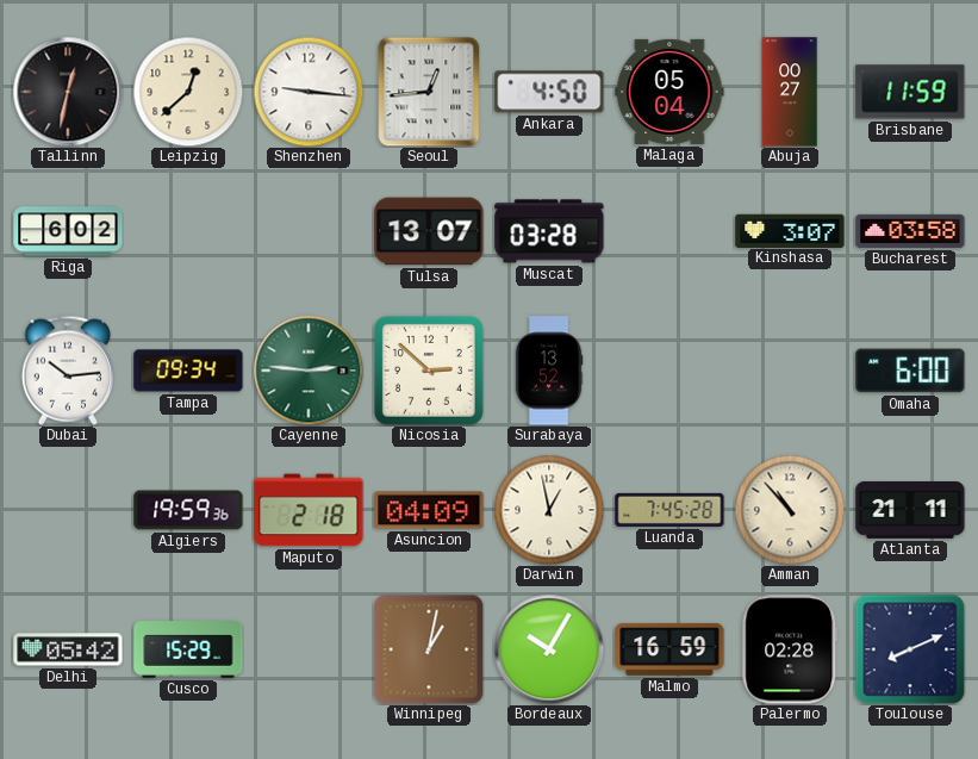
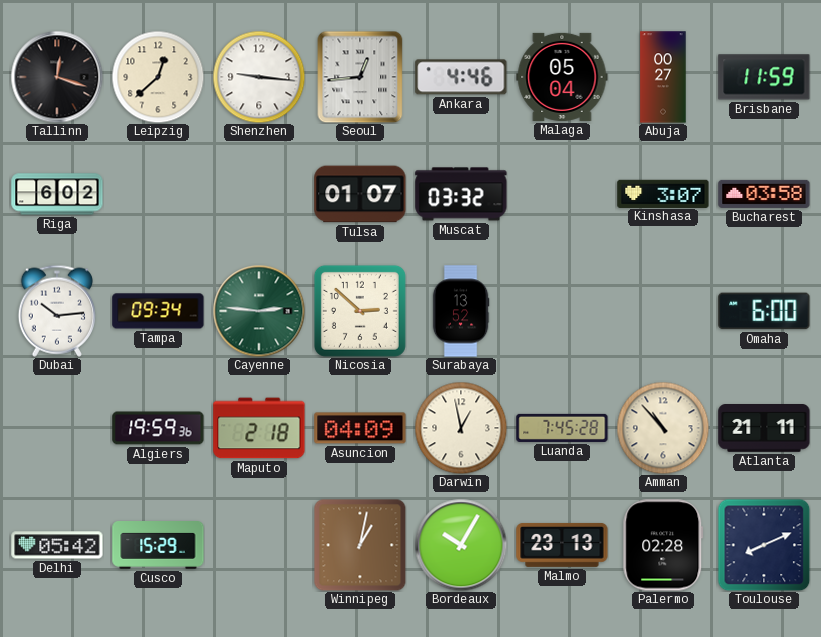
Tallinn: 12:32 -> 12:18
Ankara: 4:50 -> 4:46
Tulsa: 13:07 -> 01:07
Muscat: 03:28 -> 03:32
Malmo: 16:59 -> 23:13
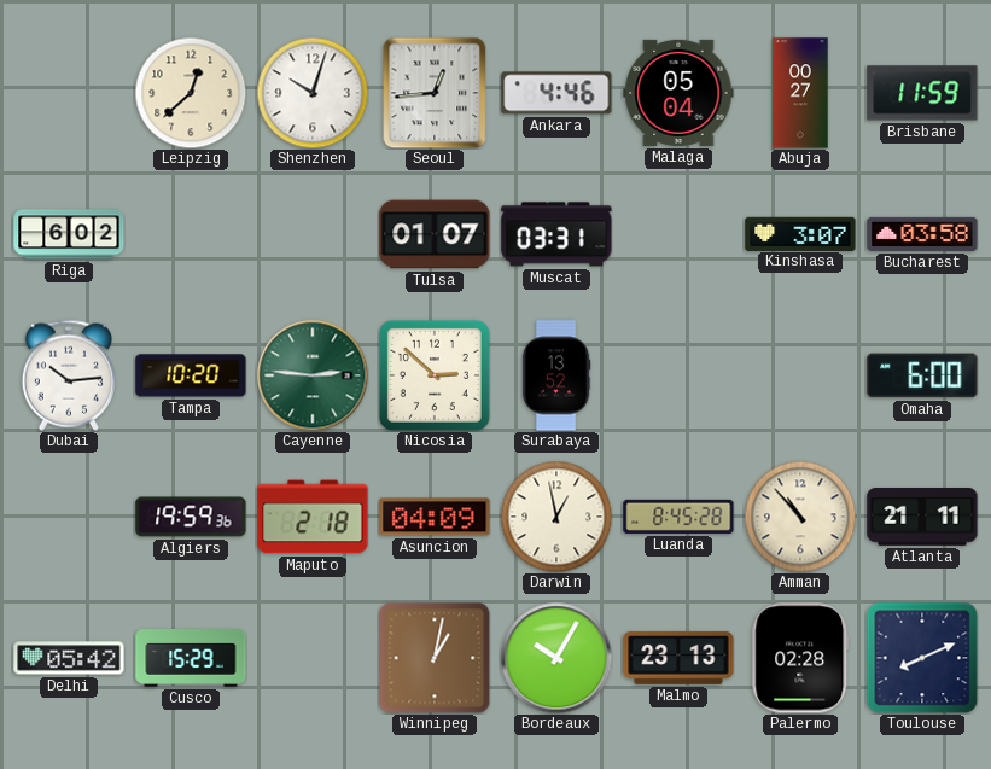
Tallinn: 12:18 -> none
Shenzhen: 9:16 -> 10:03
Muscat: 03:32 -> 03:31
Tampa: 09:34 -> 10:20
Luanda: 7:45 -> 8:45
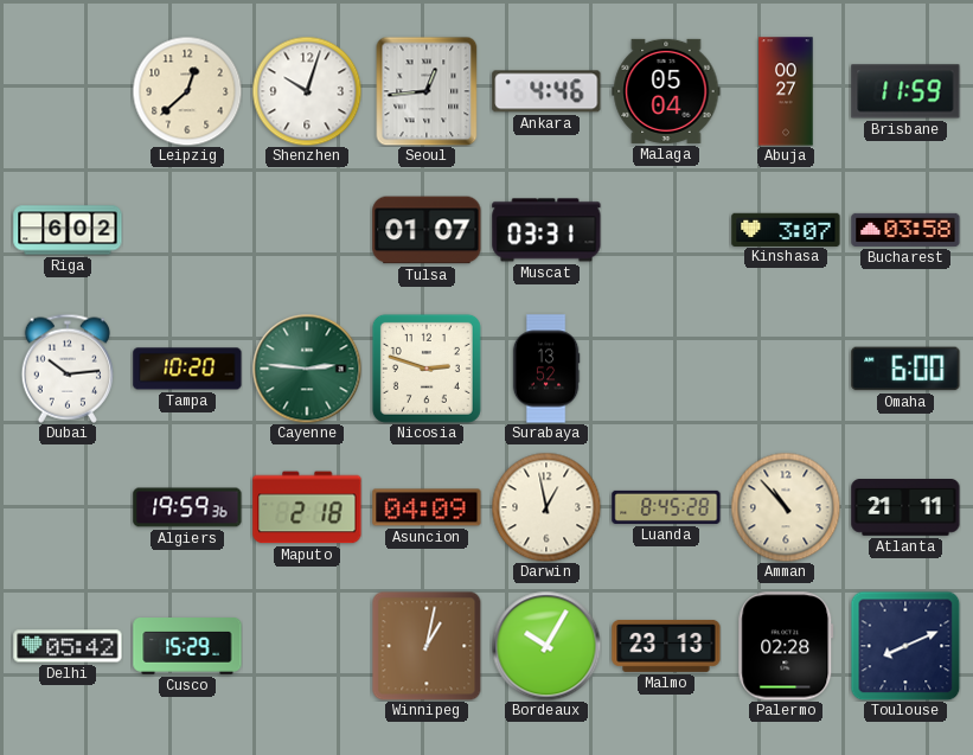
Nicosia: 2:52 -> 2:48
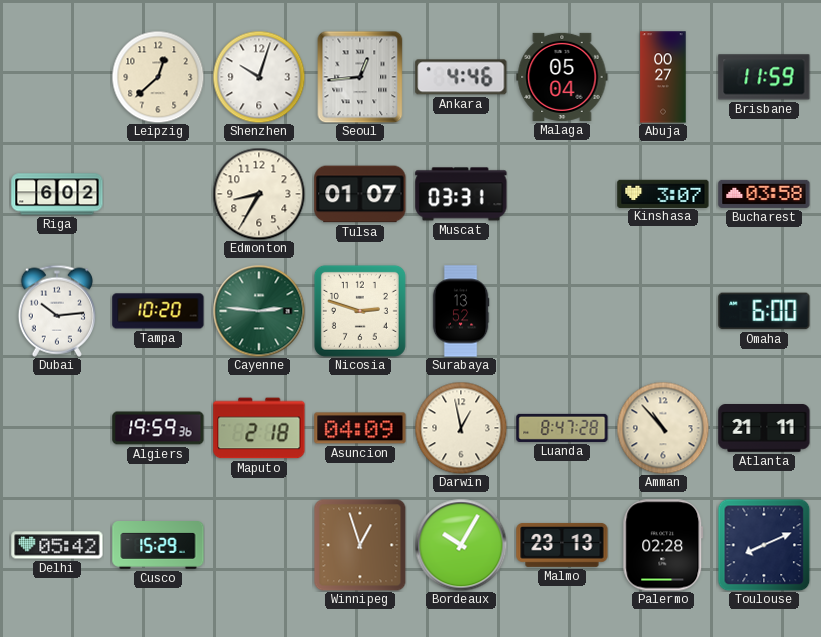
Edmonton: none -> 8:35
Luanda: 8:45 -> 8:47
Winnipeg: 1:02 -> 12:57
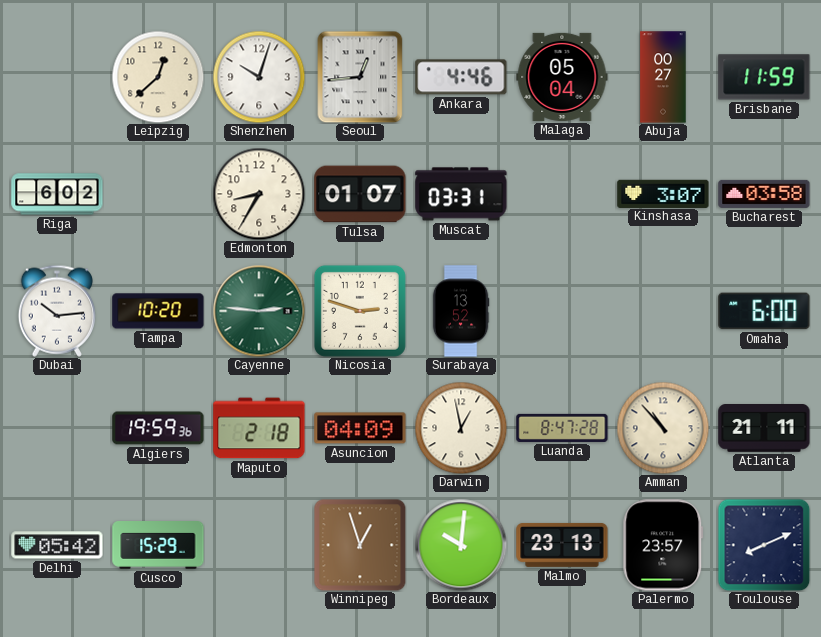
Bordeaux: 10:05 -> 10:01
Palermo: 02:28 -> 23:57
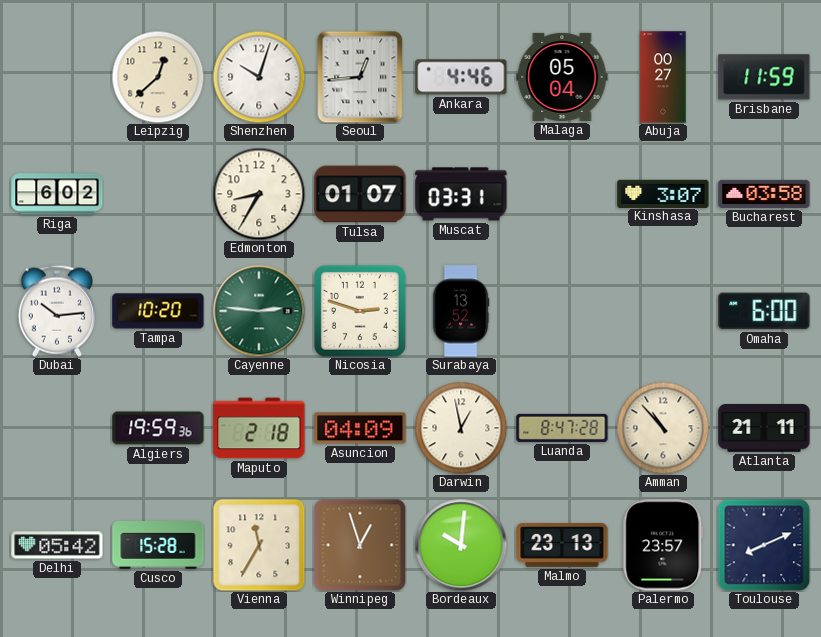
Cusco: 15:29 -> 15:28
Vienna: none -> 11:35
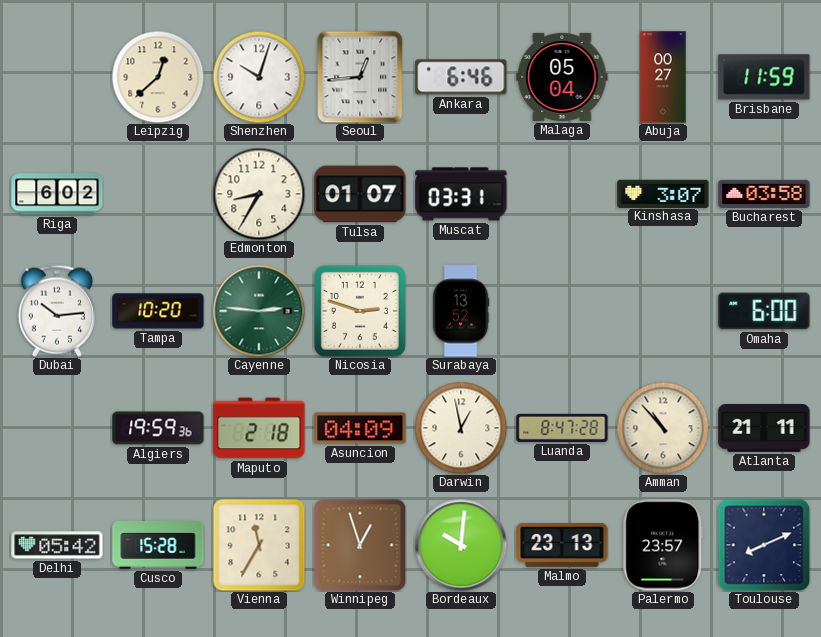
Ankara: 4:46 -> 6:46
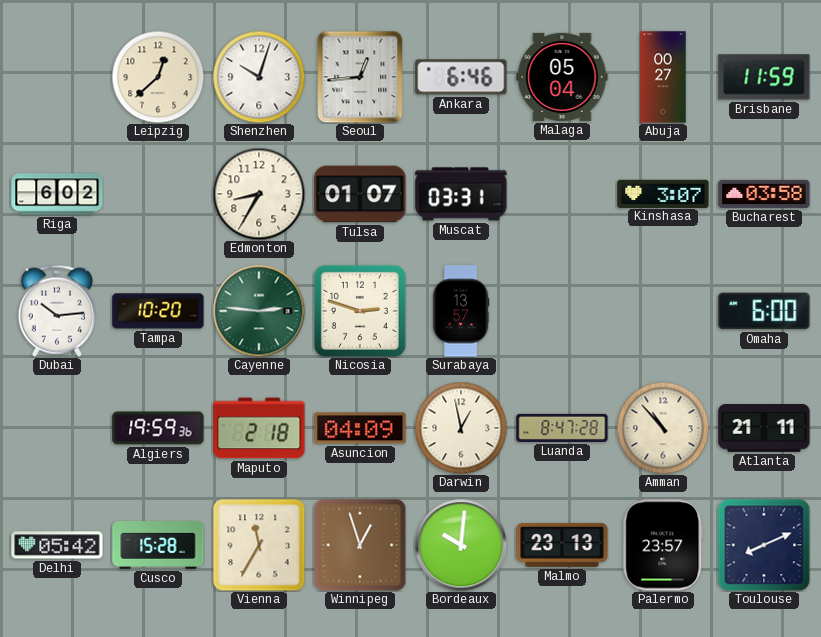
Surabaya: 13:52 -> 13:57
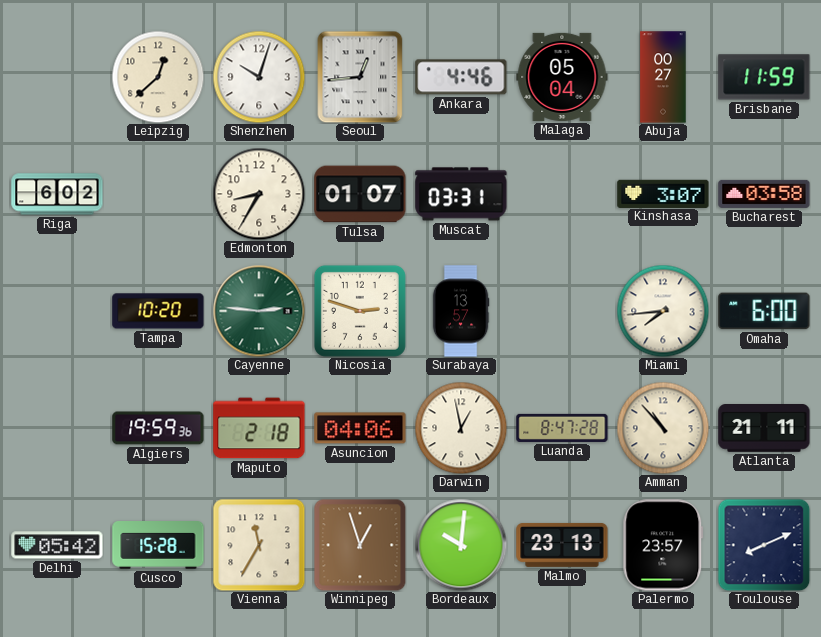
Ankara: 6:46 -> 4:46
Dubai: 10:14 -> none
Miami: none -> 7:44
Asuncion: 04:09 -> 04:06
